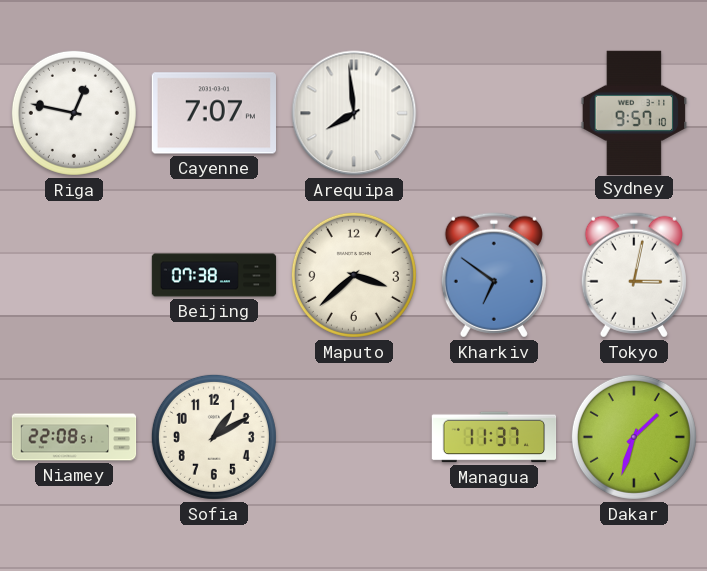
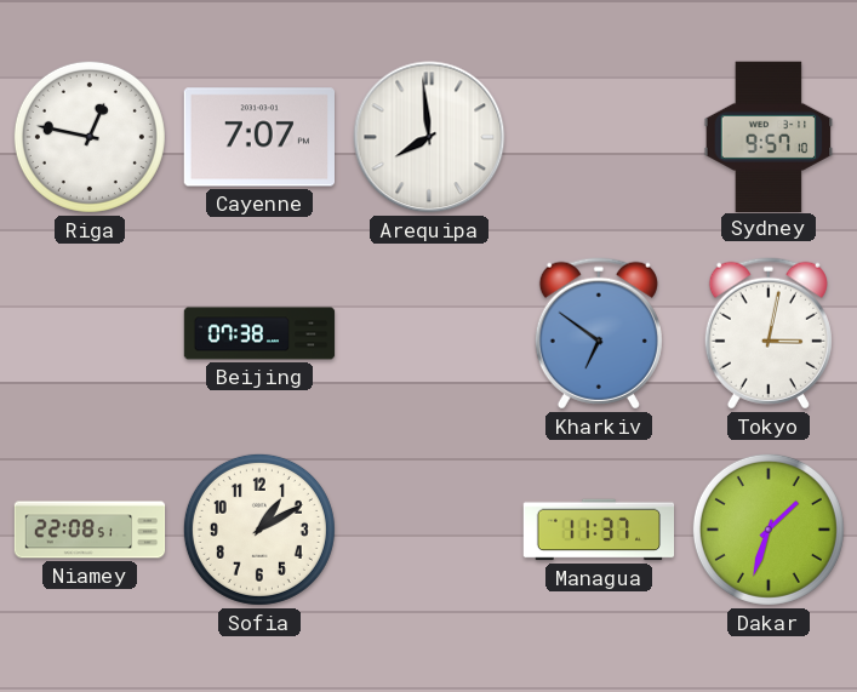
Maputo: 3:38 -> none
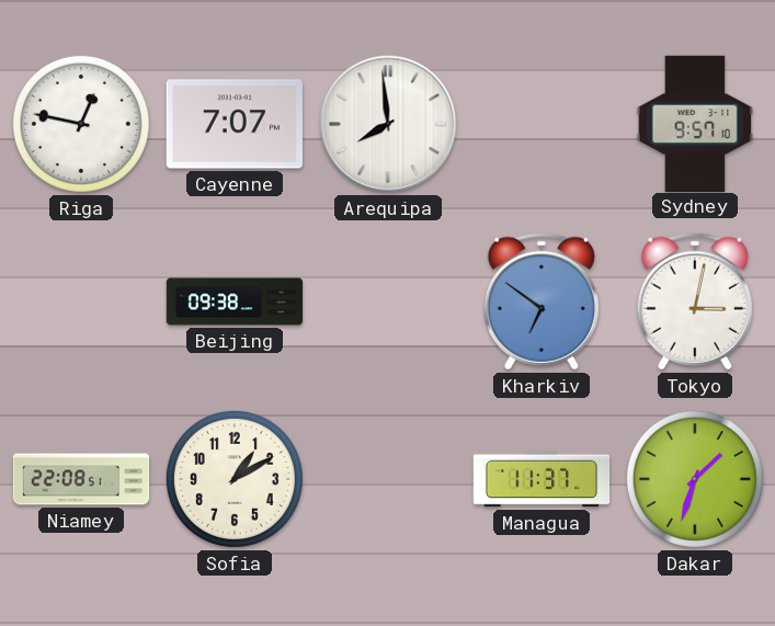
Beijing: 07:38 -> 09:38
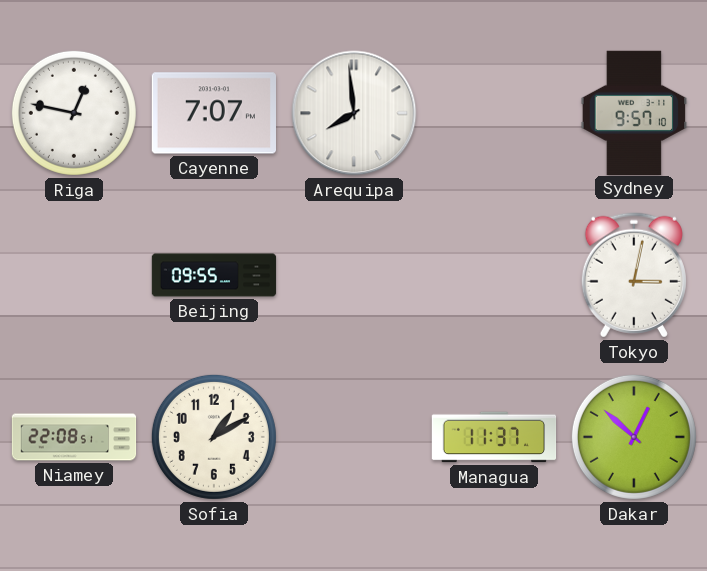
Beijing: 09:38 -> 09:55
Kharkiv: 6:51 -> none
Dakar: 1:33 -> 12:52
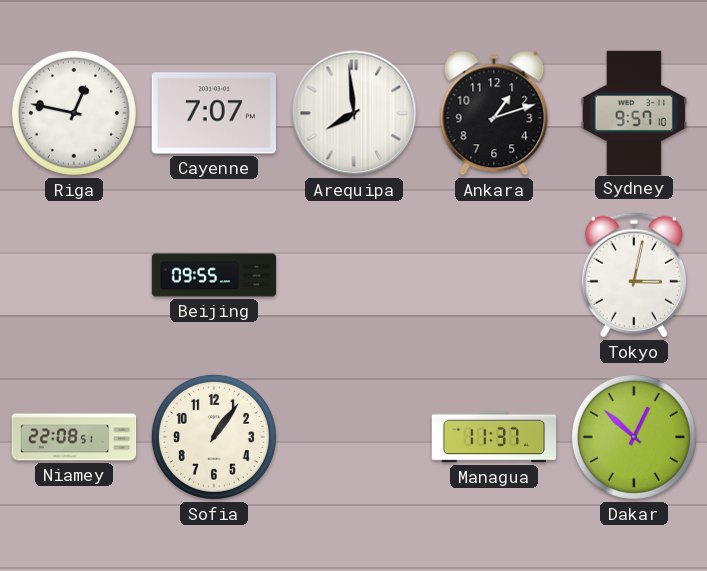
Ankara: none -> 1:12
Sofia: 1:10 -> 1:06
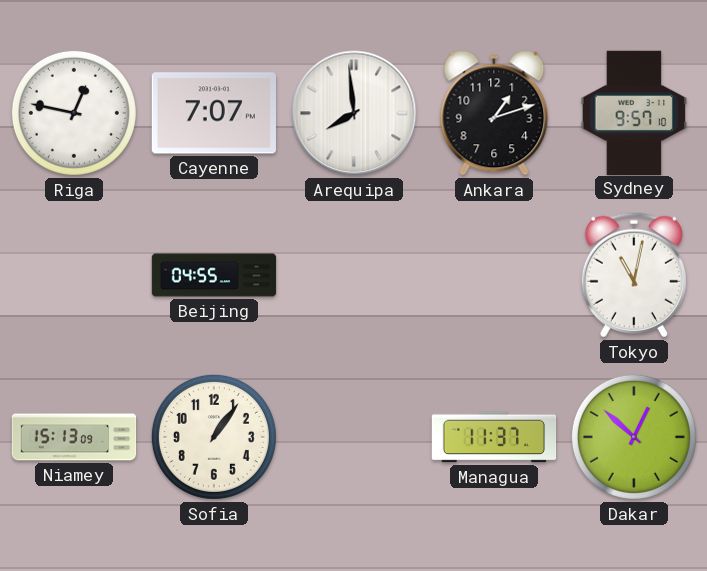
Beijing: 09:55 -> 04:55
Tokyo: 3:02 -> 11:02
Niamey: 22:08 -> 15:13
